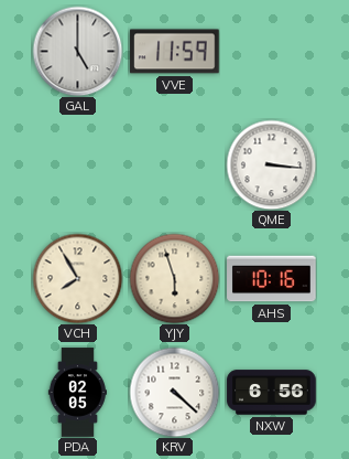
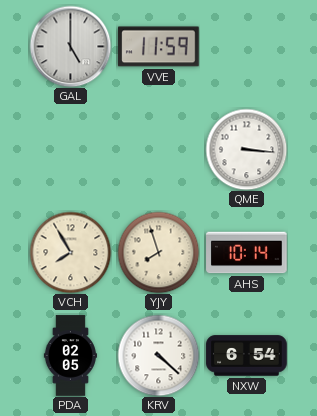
YJY: 5:57 -> 7:57
AHS: 10:16 -> 10:14
NXW: 6:56 -> 6:54
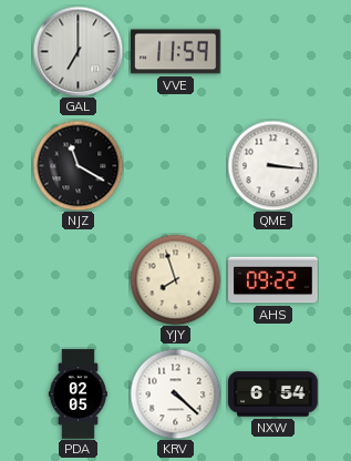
GAL: 5:00 -> 7:00
NJZ: none -> 11:20
VCH: 7:55 -> none
AHS: 10:14 -> 09:22
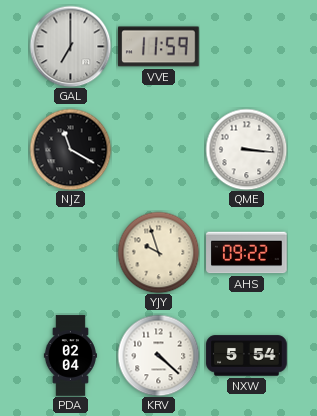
YJY: 7:57 -> 9:57
PDA: 02:05 -> 02:04
NXW: 6:54 -> 5:54
